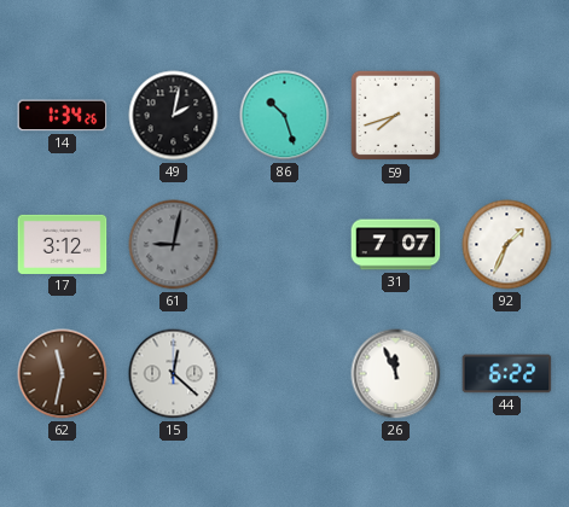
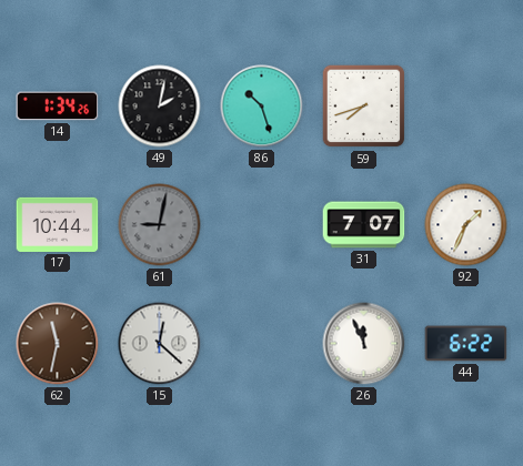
17: 3:12 -> 10:44
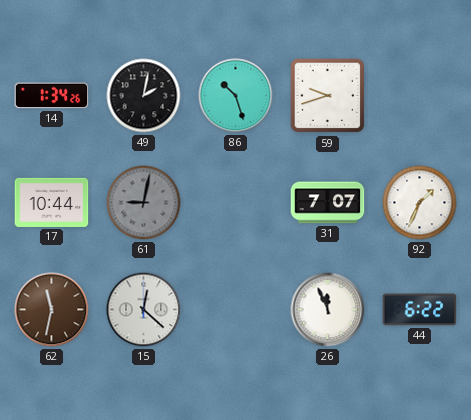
59: 7:42 -> 9:42
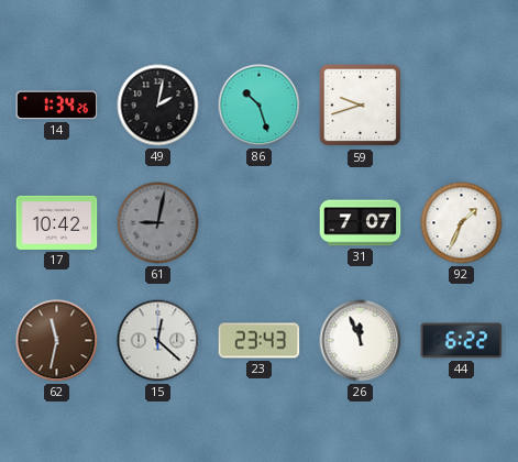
17: 10:44 -> 10:42
23: none -> 23:43
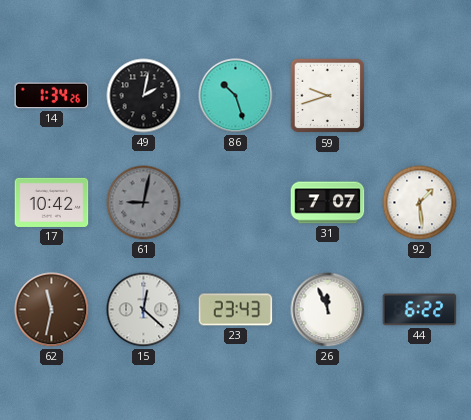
92: 1:34 -> 1:29
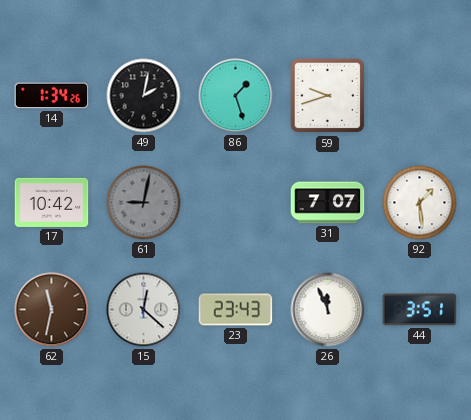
86: 10:27 -> 1:27
44: 6:22 -> 3:51
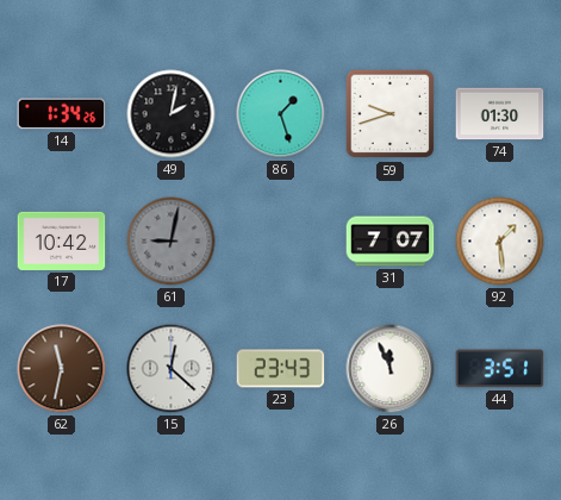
74: none -> 01:30
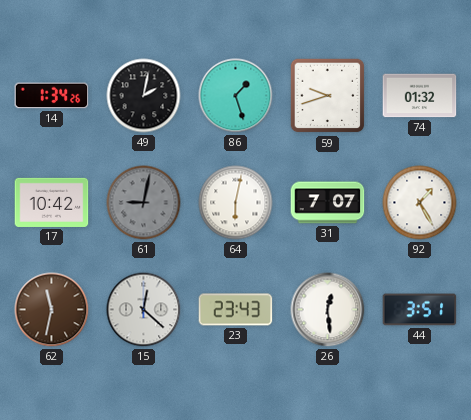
74: 01:30 -> 01:32
64: none -> 6:02
92: 1:29 -> 1:25
26: 11:56 -> 12:29
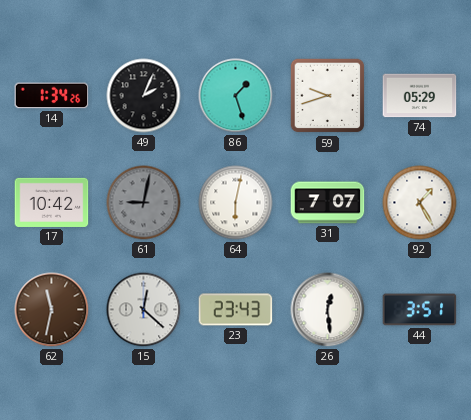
49: 2:02 -> 2:04
74: 01:32 -> 05:29
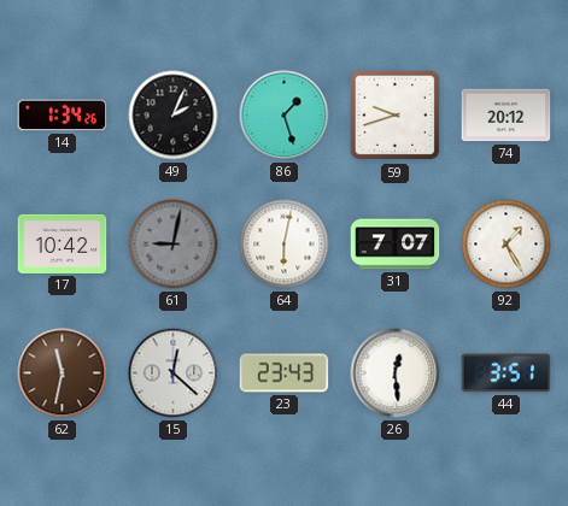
74: 05:29 -> 20:12
